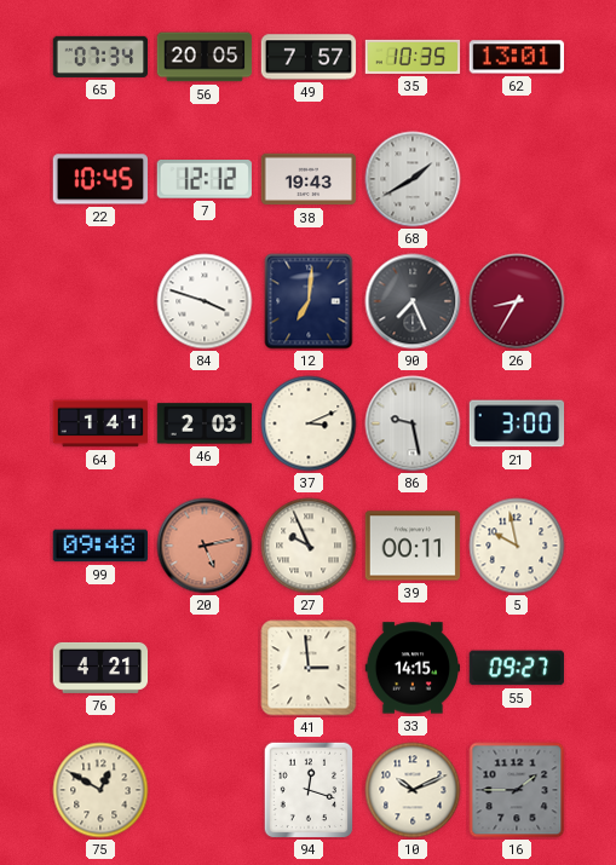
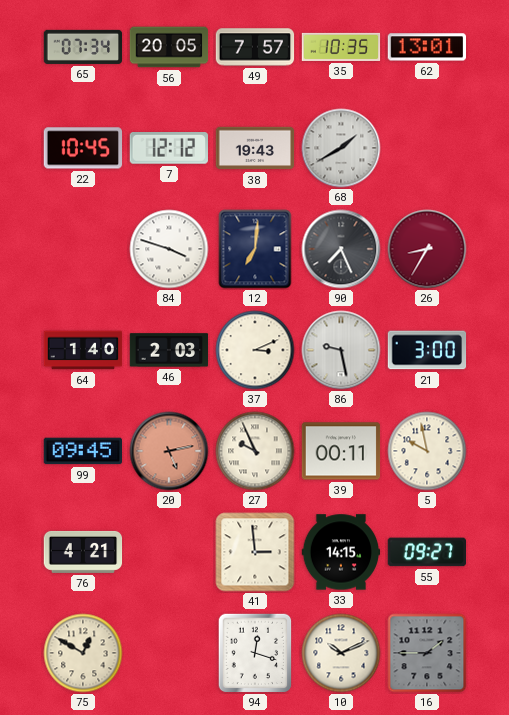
64: 1:41 -> 1:40
99: 09:48 -> 09:45
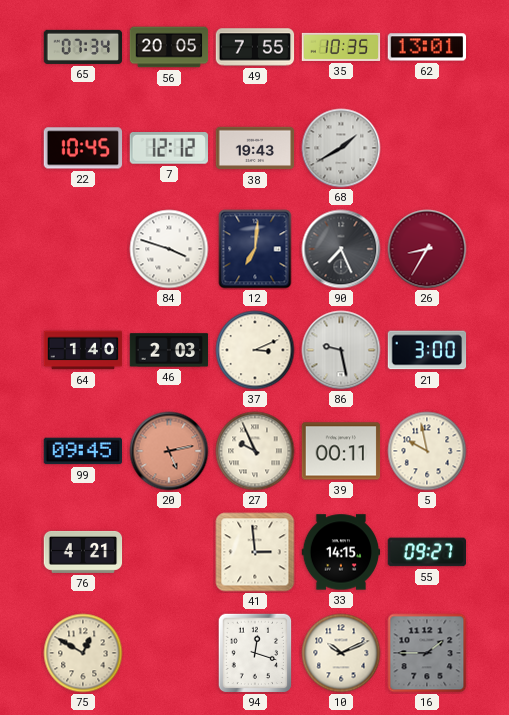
49: 7:57 -> 7:55
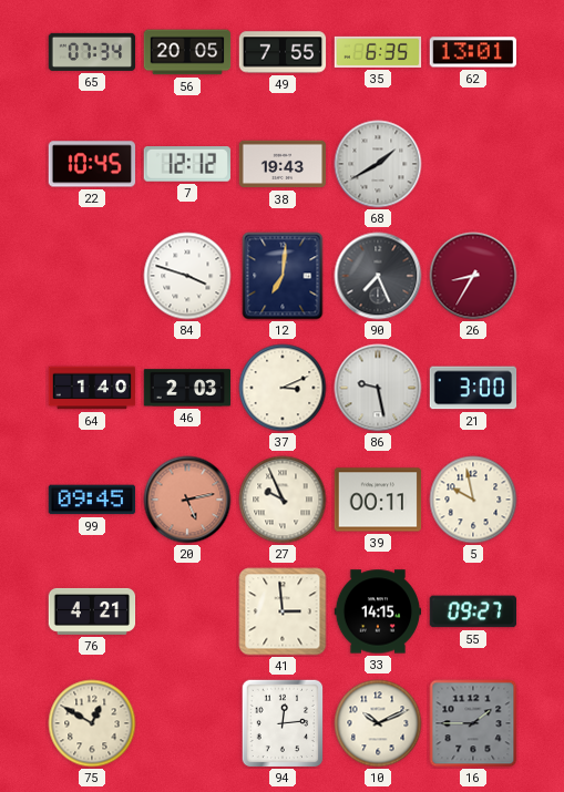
35: 10:35 -> 6:35
94: 12:18 -> 12:14
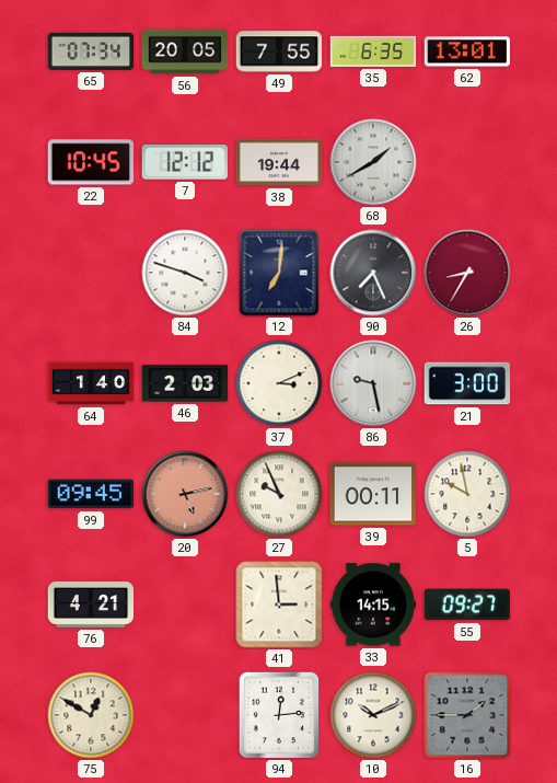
38: 19:43 -> 19:44
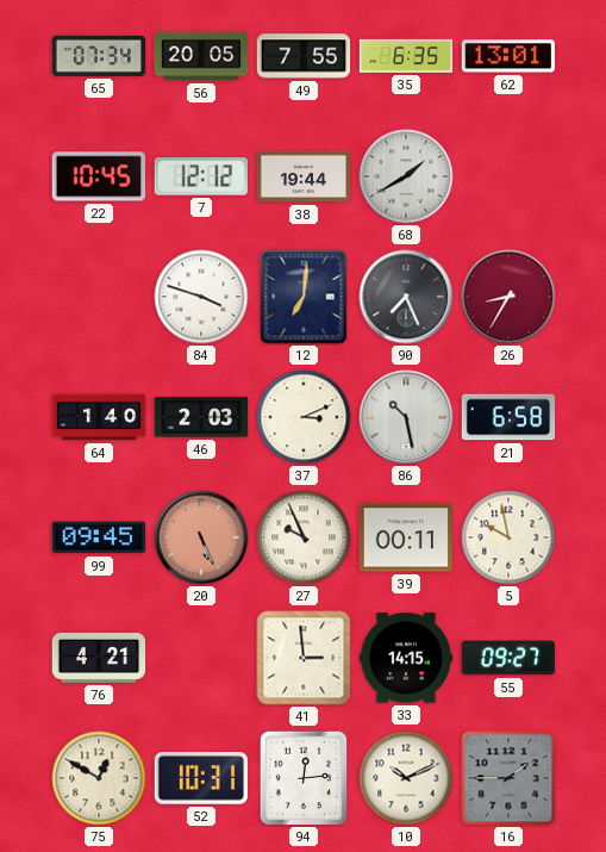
86: 9:28 -> 10:28
21: 3:00 -> 6:58
20: 5:13 -> 5:26
52: none -> 10:31
